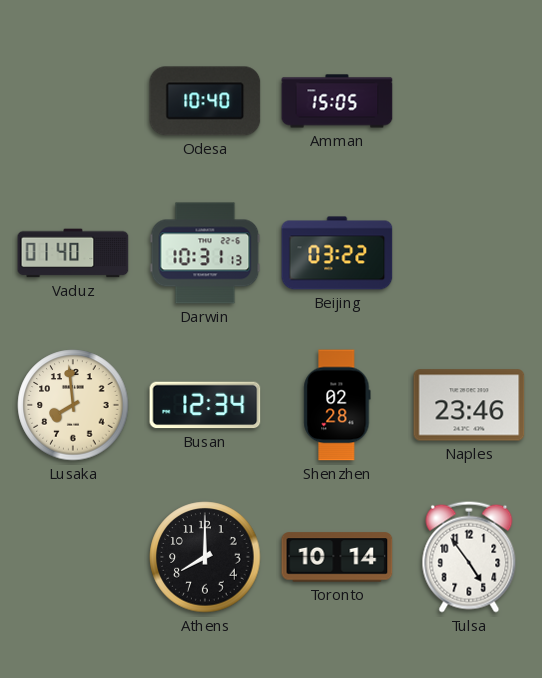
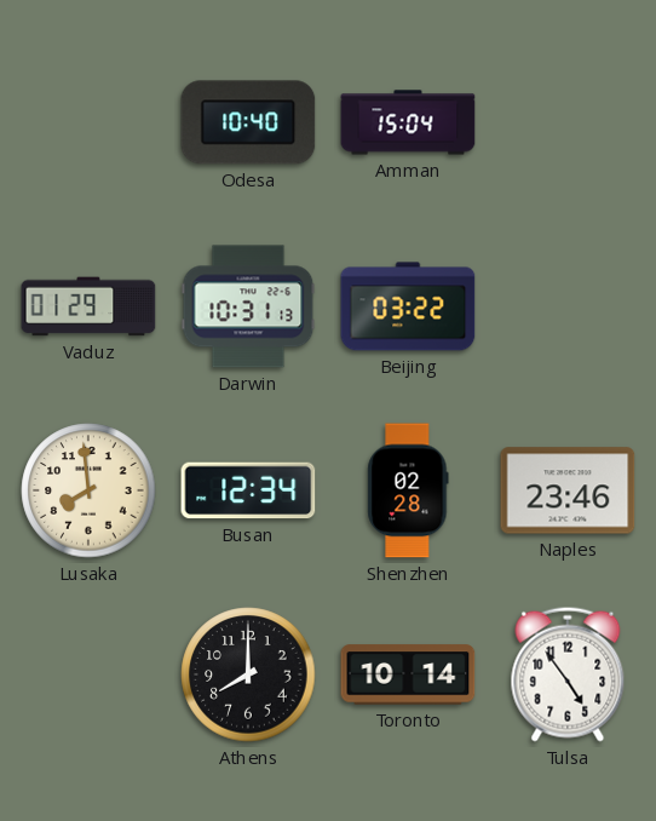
Amman: 15:05 -> 15:04
Vaduz: 01:40 -> 01:29
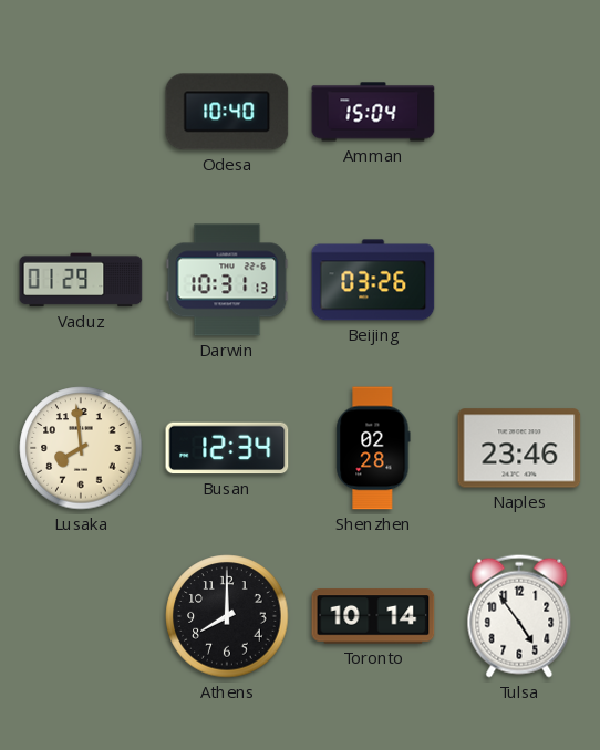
Beijing: 03:22 -> 03:26
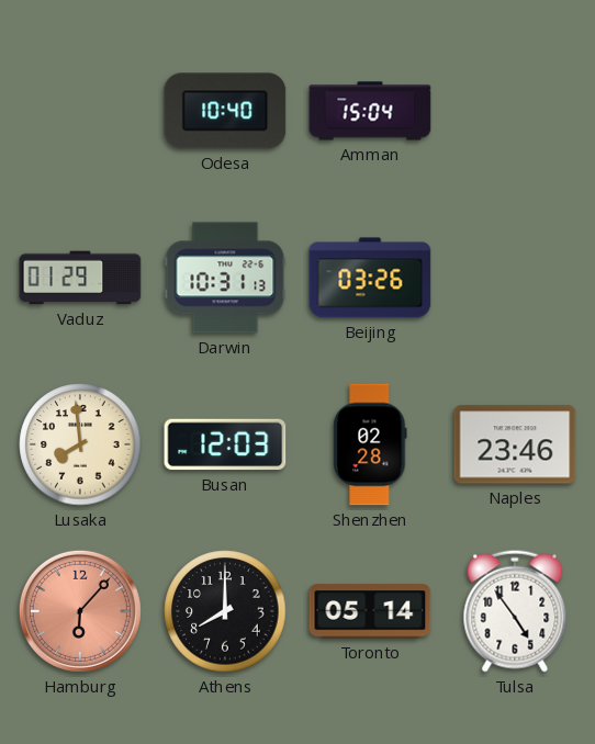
Busan: 12:34 -> 12:03
Hamburg: none -> 6:07
Toronto: 10:14 -> 05:14
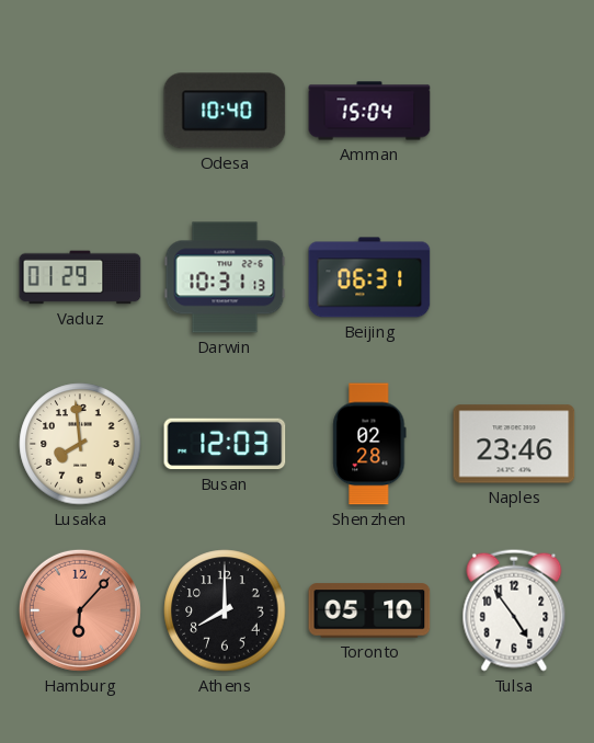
Beijing: 03:26 -> 06:31
Toronto: 05:14 -> 05:10
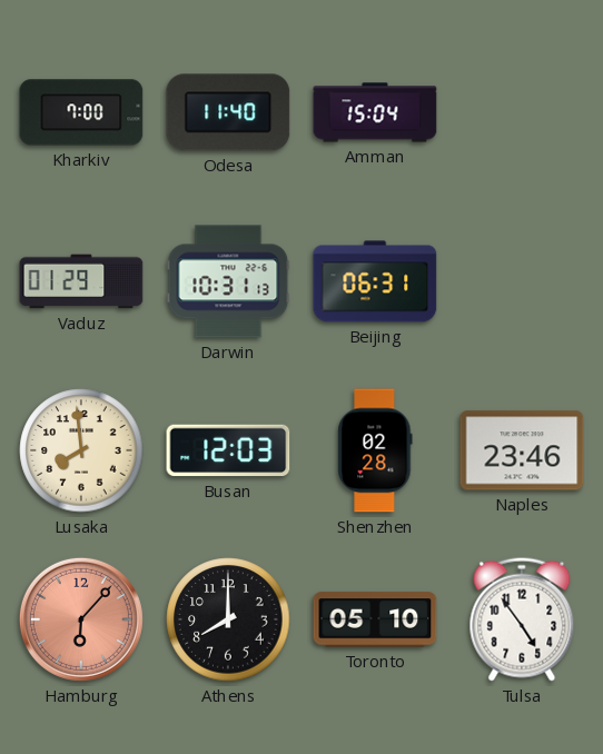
Kharkiv: none -> 7:00
Odesa: 10:40 -> 11:40
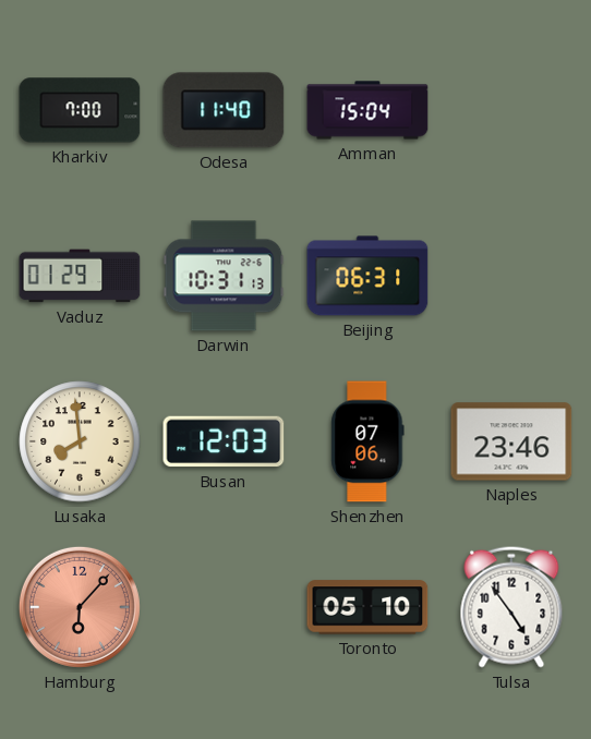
Shenzhen: 02:28 -> 07:06
Athens: 8:00 -> none
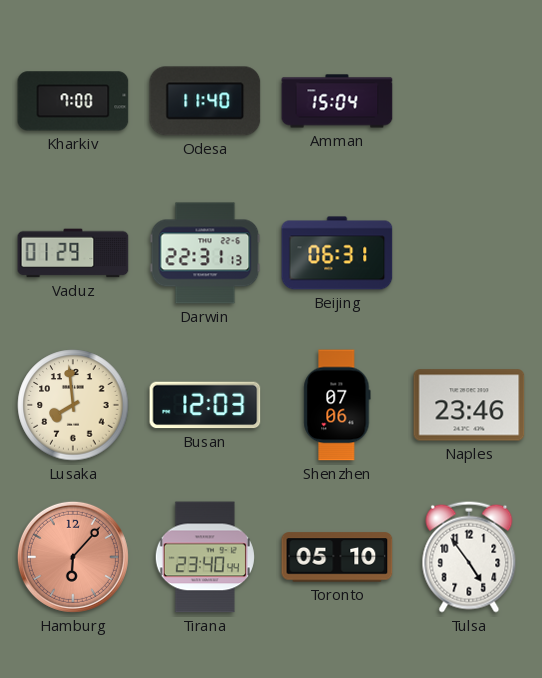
Darwin: 10:31 -> 22:31
Tirana: none -> 23:40
